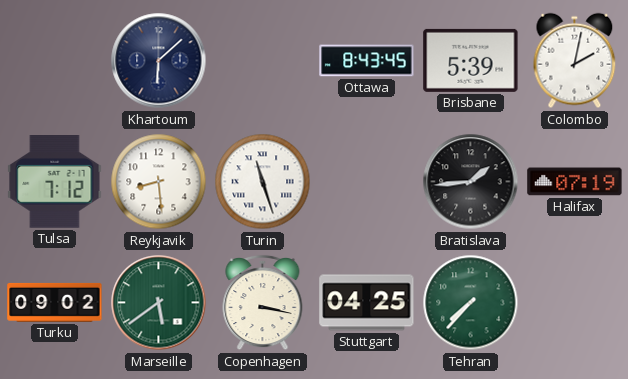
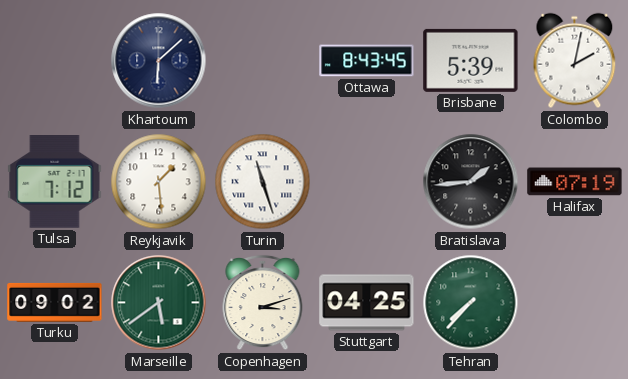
Reykjavik: 8:29 -> 1:29
Copenhagen: 3:17 -> 3:12
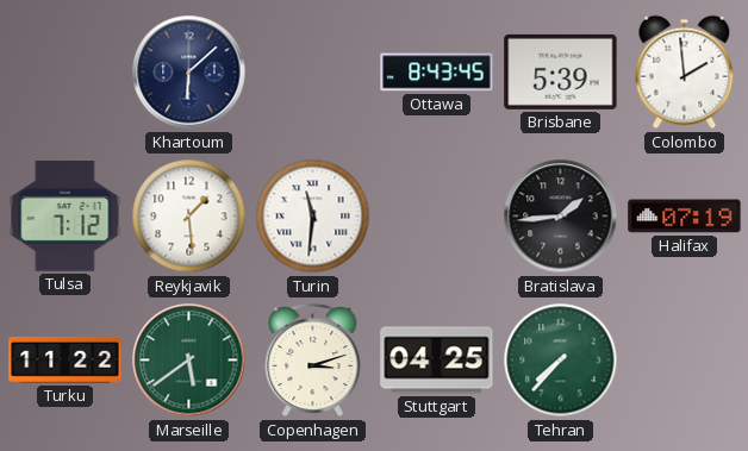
Colombo: 2:02 -> 1:59
Turin: 11:27 -> 11:31
Turku: 09:02 -> 11:22
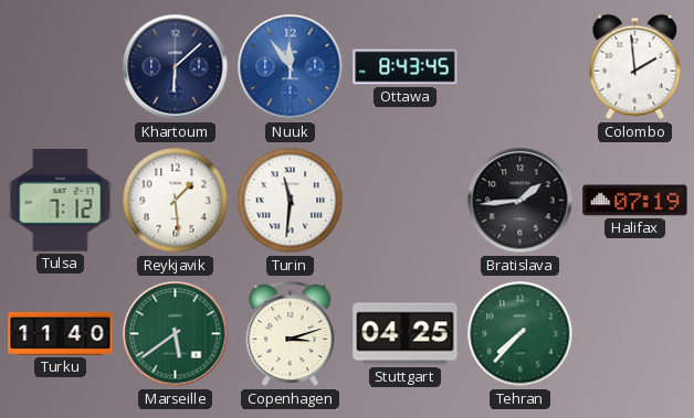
Nuuk: none -> 11:54
Brisbane: 5:39 -> none
Turku: 11:22 -> 11:40
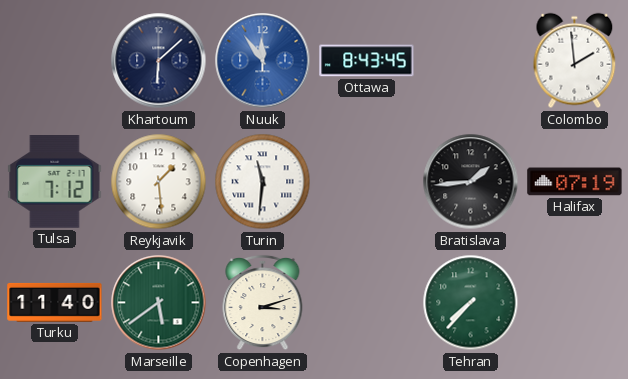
Stuttgart: 04:25 -> none
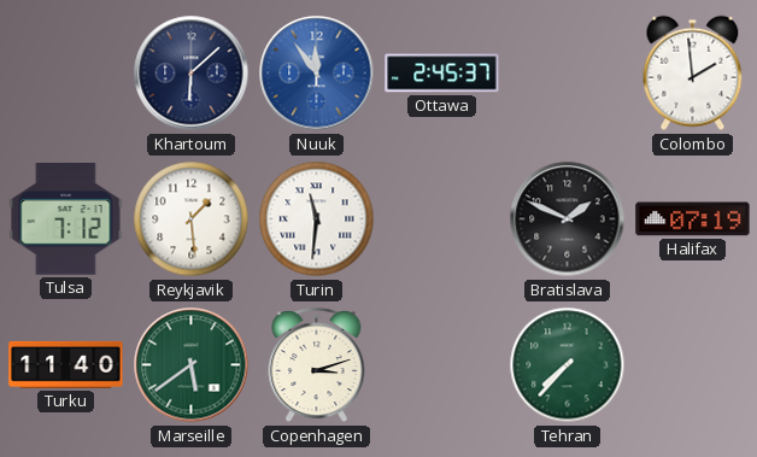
Ottawa: 8:43 -> 2:45
Bratislava: 1:44 -> 1:49
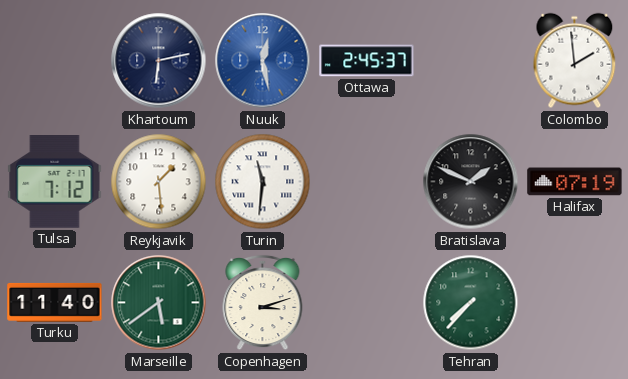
Khartoum: 6:08 -> 6:13
Nuuk: 11:54 -> 12:28
